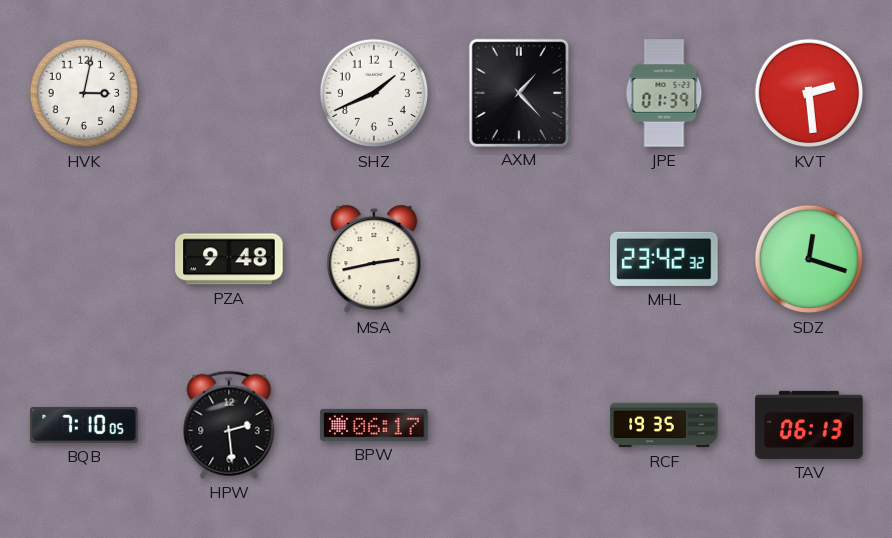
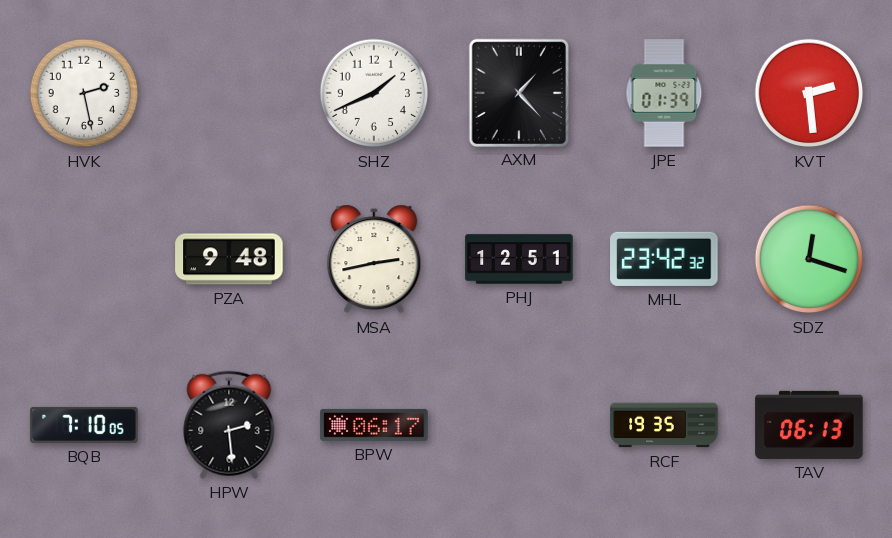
HVK: 3:02 -> 2:28
PHJ: none -> 12:51
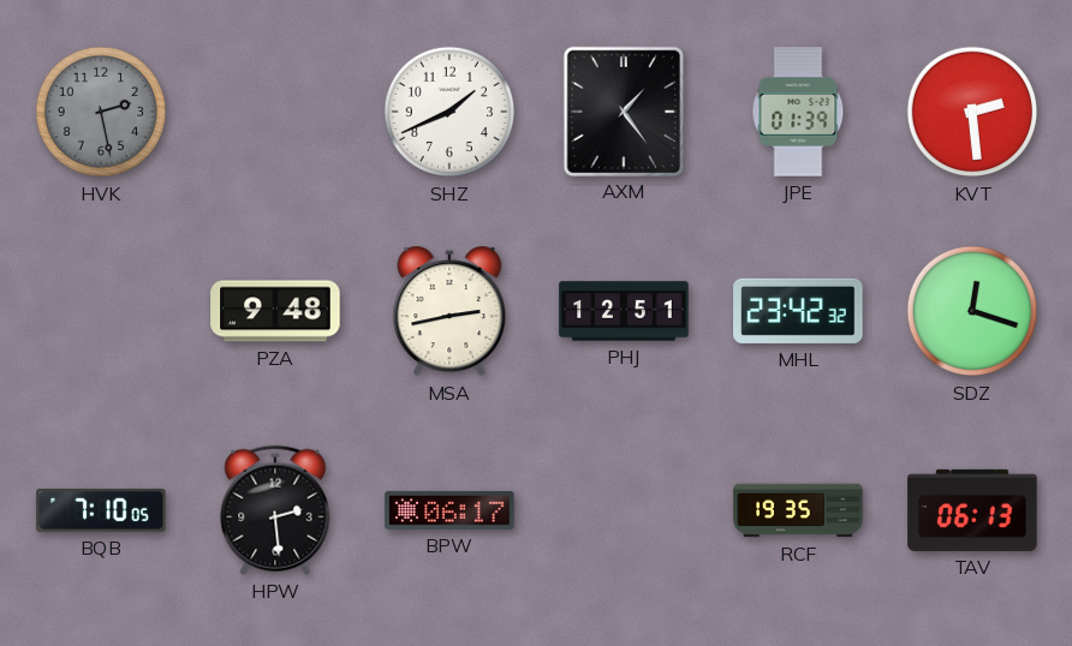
HVK dial: white -> grey
AXM: 1:23 -> 1:24
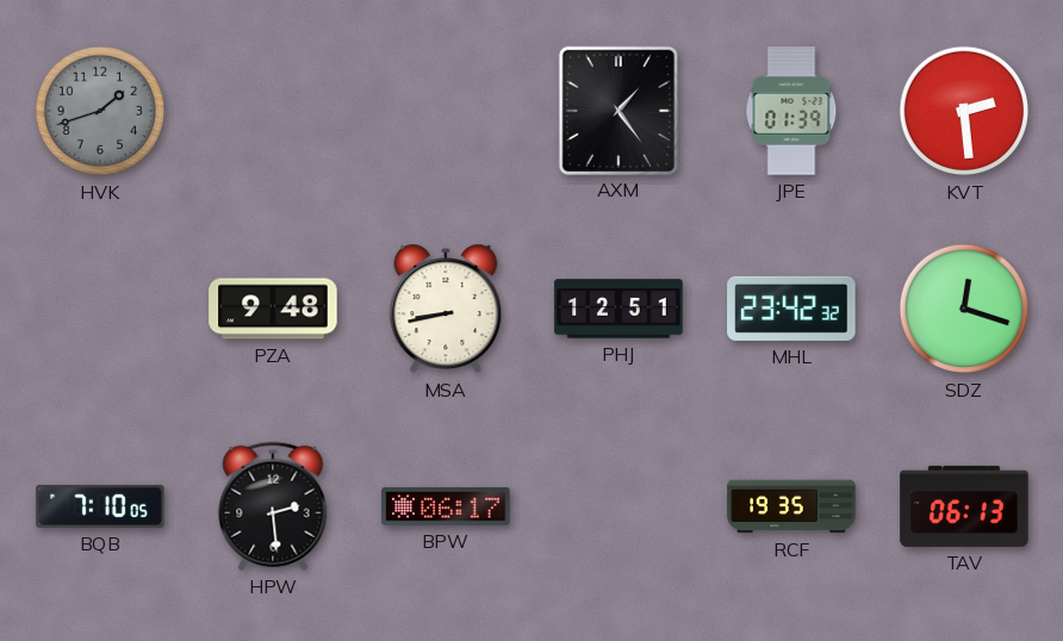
HVK: 2:28 -> 1:42
SHZ: 1:41 -> none
MSA: 2:43 -> 8:43
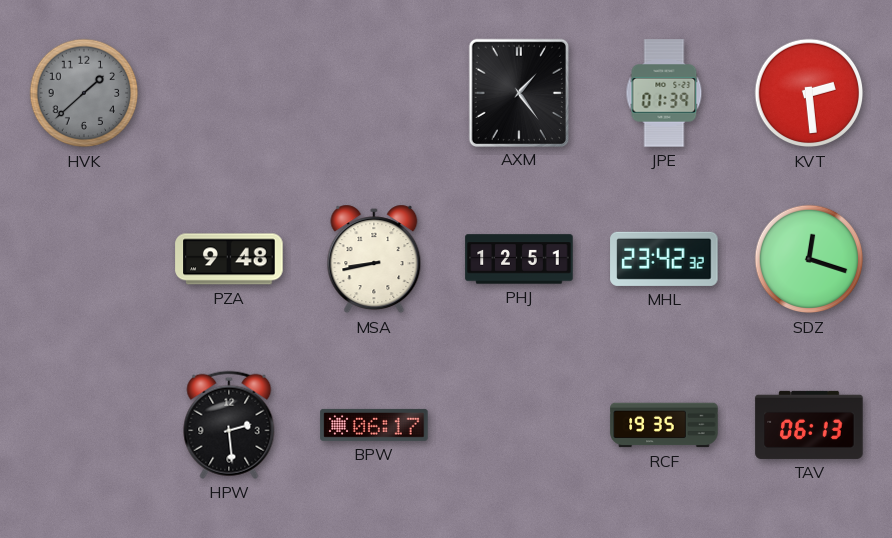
HVK: 1:42 -> 1:38
BQB: 7:10 -> none
